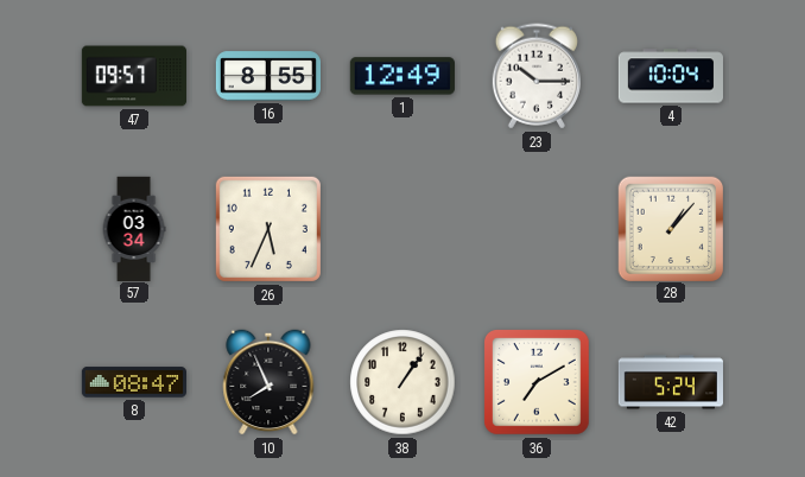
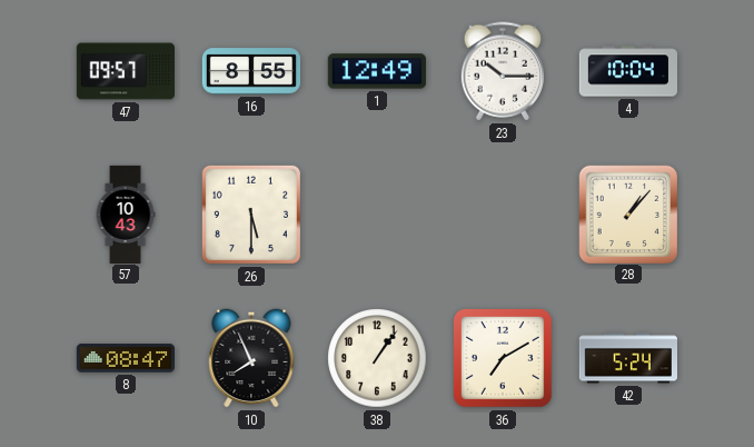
57: 03:34 -> 10:43
26: 5:34 -> 5:30
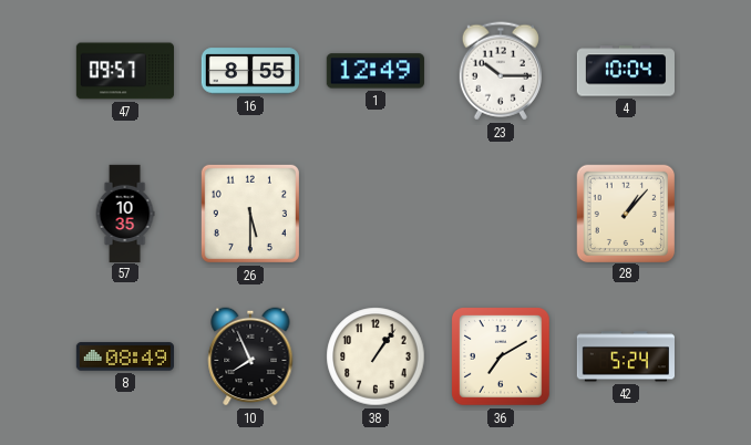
57: 10:43 -> 10:35
8: 08:47 -> 08:49
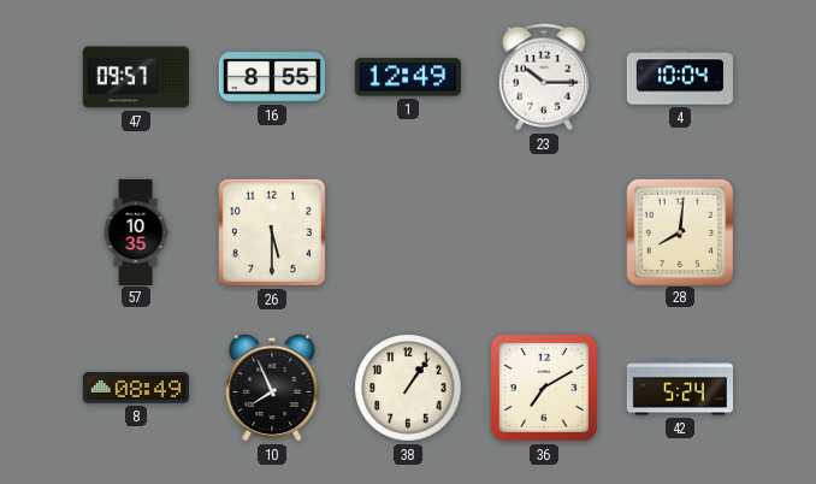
28: 1:07 -> 8:01
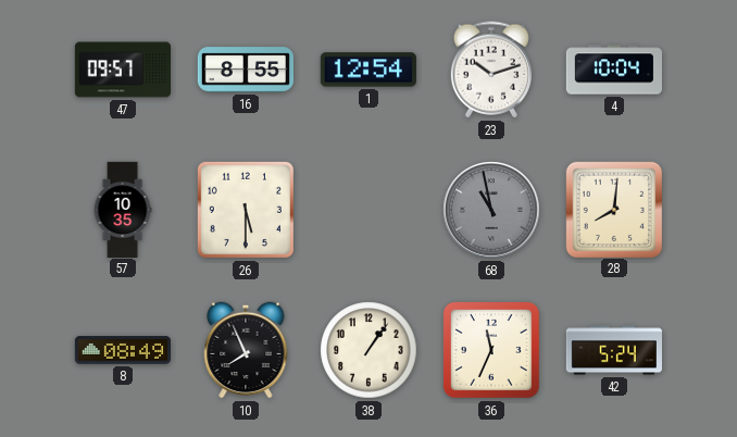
1: 12:49 -> 12:54
23: 10:15 -> 10:12
68: none -> 10:58
36: 7:10 -> 11:34
